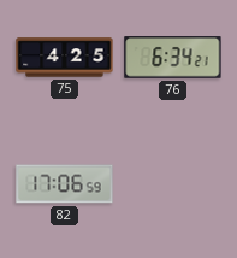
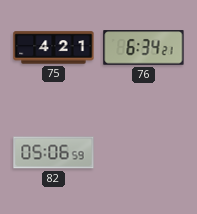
75: 4:25 -> 4:21
82: 17:06 -> 05:06
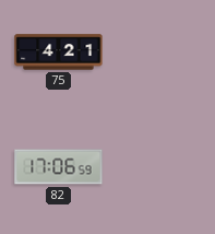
76: 6:34 -> none
82: 05:06 -> 17:06
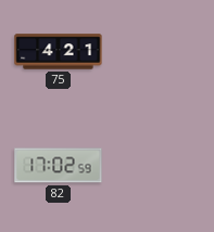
82: 17:06 -> 17:02
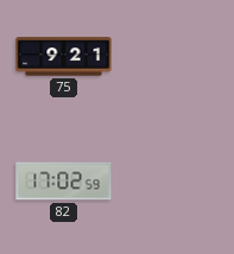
75: 4:21 -> 9:21
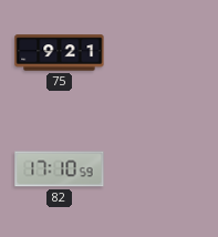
82: 17:02 -> 17:10
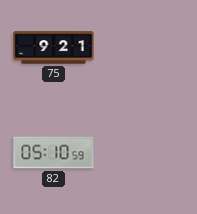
82: 17:10 -> 05:10
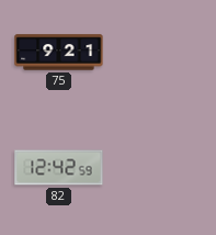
82: 05:10 -> 12:42
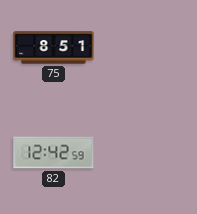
75: 9:21 -> 8:51
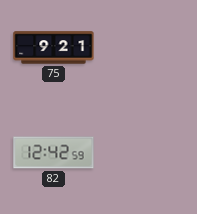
75: 8:51 -> 9:21
